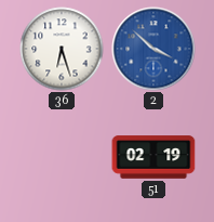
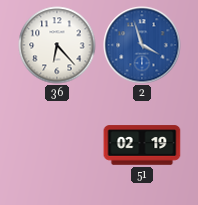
36: 6:27 -> 6:23
2: 3:52 -> 3:57
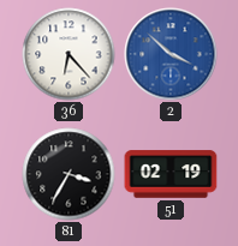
2: 3:57 -> 3:52
81: none -> 3:35
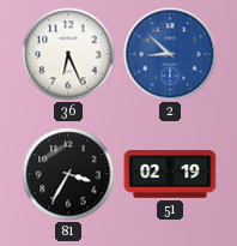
36: 6:23 -> 6:26
2: 3:52 -> 8:52
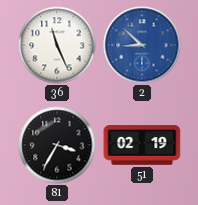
36: 6:26 -> 11:26
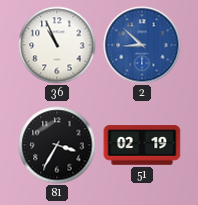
36: 11:26 -> 10:56
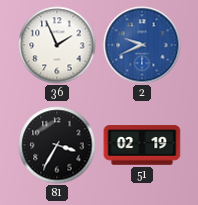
36: 10:56 -> 1:56
2: 8:52 -> 9:41
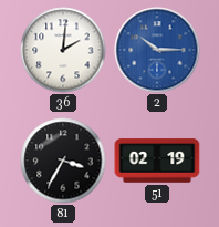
36: 1:56 -> 2:01
2: 9:41 -> 10:15
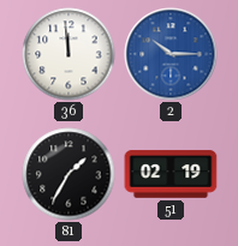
36: 2:01 -> 11:59
81: 3:35 -> 1:35
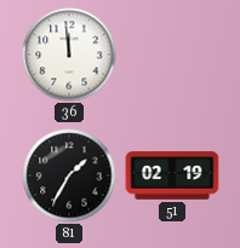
2: 10:15 -> none
